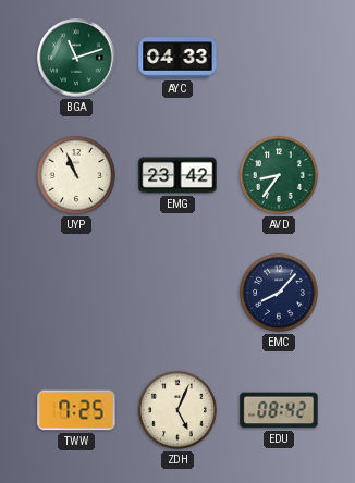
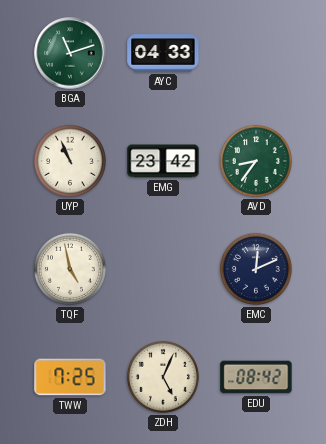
TQF: none -> 4:58
EMC: 8:07 -> 12:11
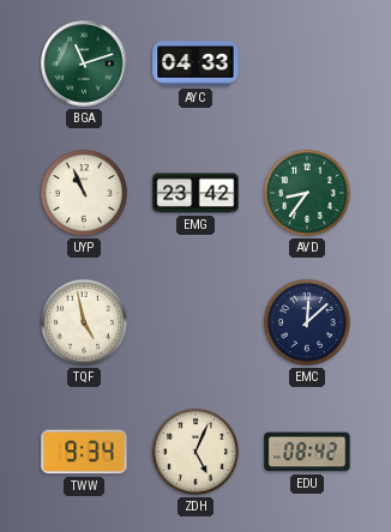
EMC: 12:11 -> 12:08
TWW: 7:25 -> 9:34
